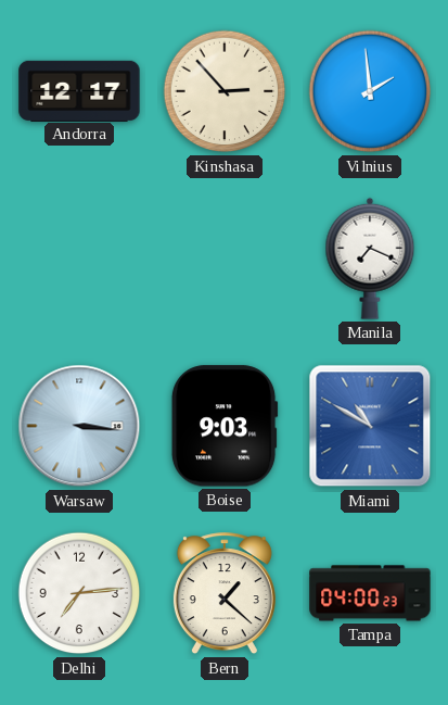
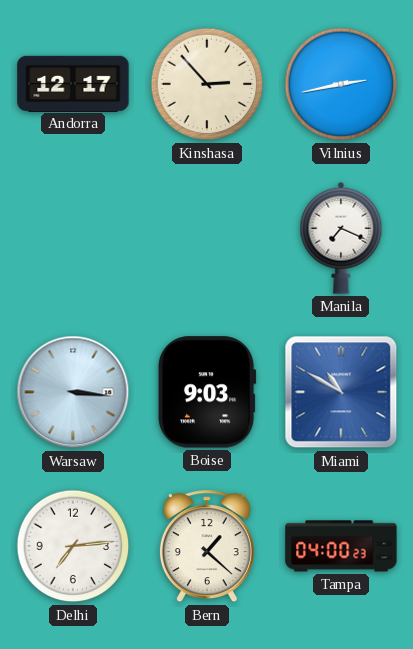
Vilnius: 1:59 -> 2:43
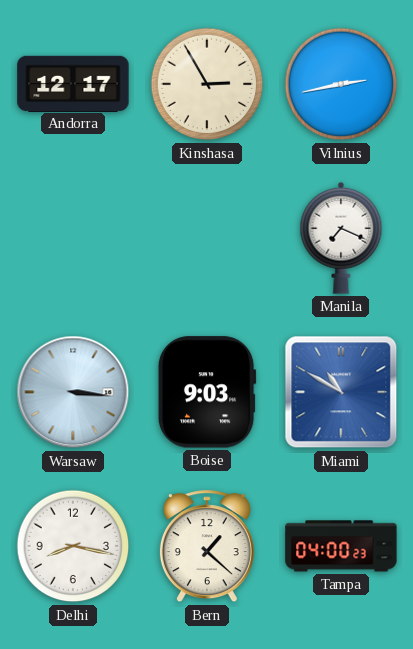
Kinshasa: 2:53 -> 2:55
Delhi: 7:14 -> 8:17
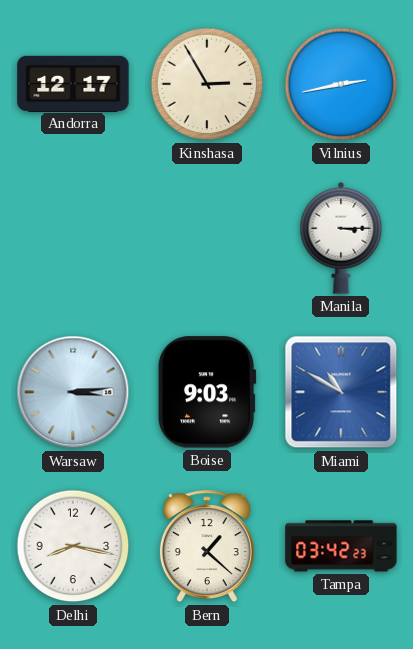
Manila: 7:19 -> 3:15
Warsaw: 3:16 -> 3:14
Tampa: 04:00 -> 03:42
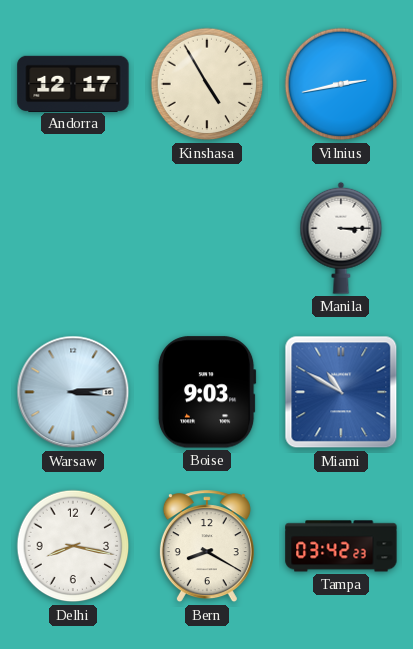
Kinshasa: 2:55 -> 4:55
Bern: 1:22 -> 8:20
